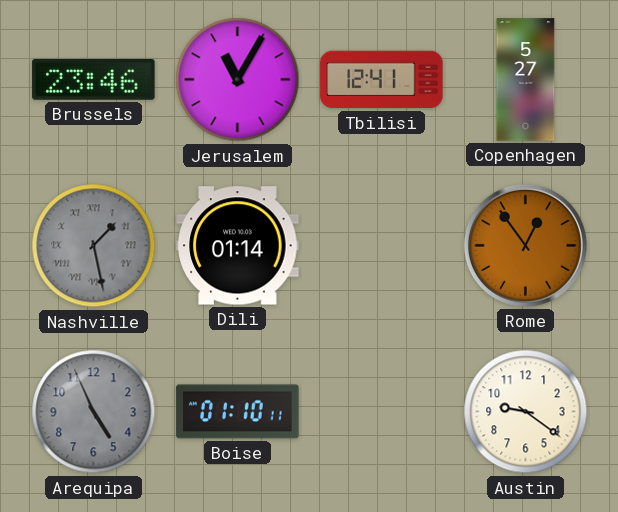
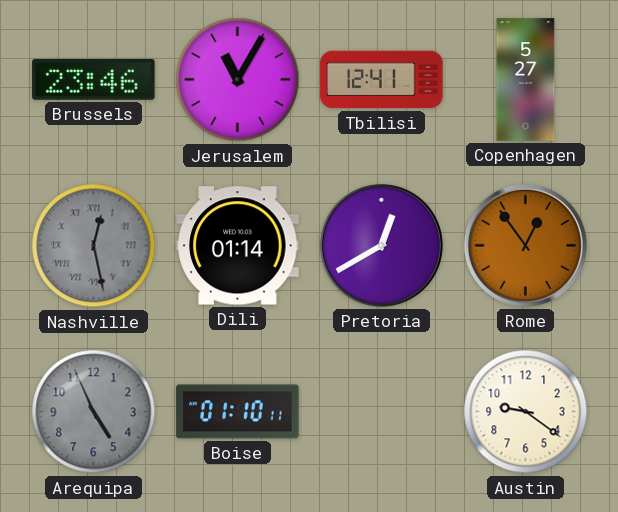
Nashville: 1:28 -> 12:28
Pretoria: none -> 12:40
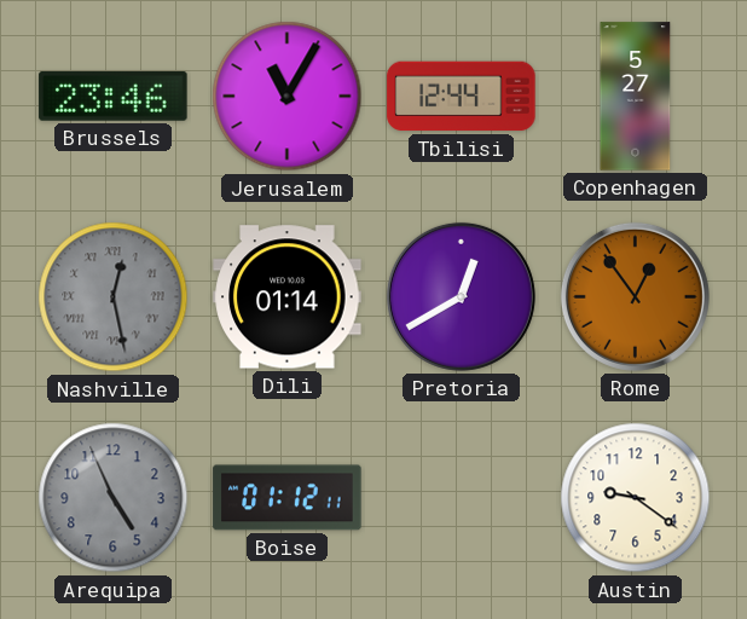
Tbilisi: 12:41 -> 12:44
Boise: 01:10 -> 01:12
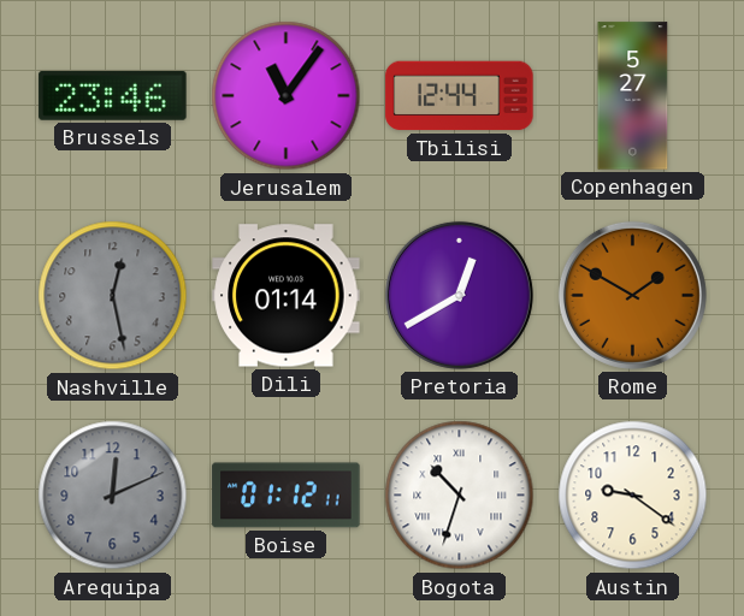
Jerusalem: 11:05 -> 11:06
Nashville numerals: Roman -> Arabic
Rome: 12:54 -> 1:50
Arequipa: 4:56 -> 12:11
Bogota: none -> 10:33
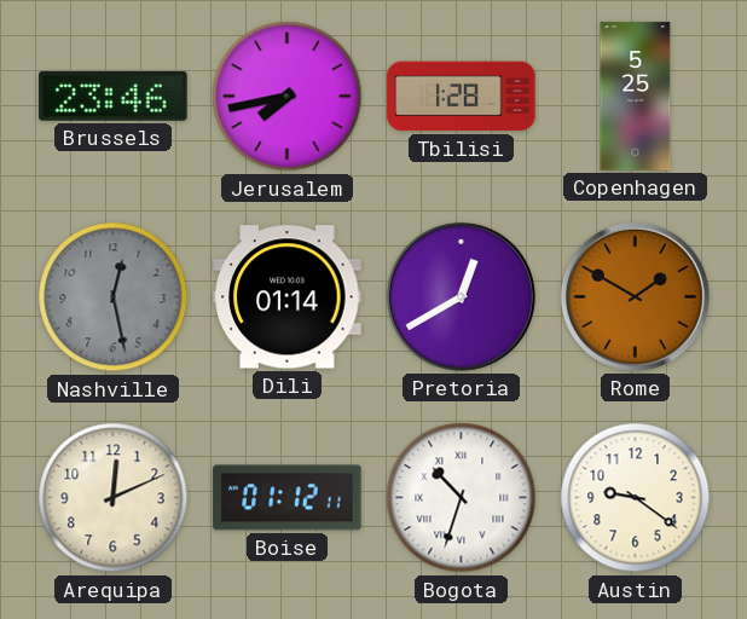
Jerusalem: 11:06 -> 7:43
Tbilisi: 12:44 -> 1:28
Copenhagen: 5:27 -> 5:25
Arequipa dial: grey -> cream
